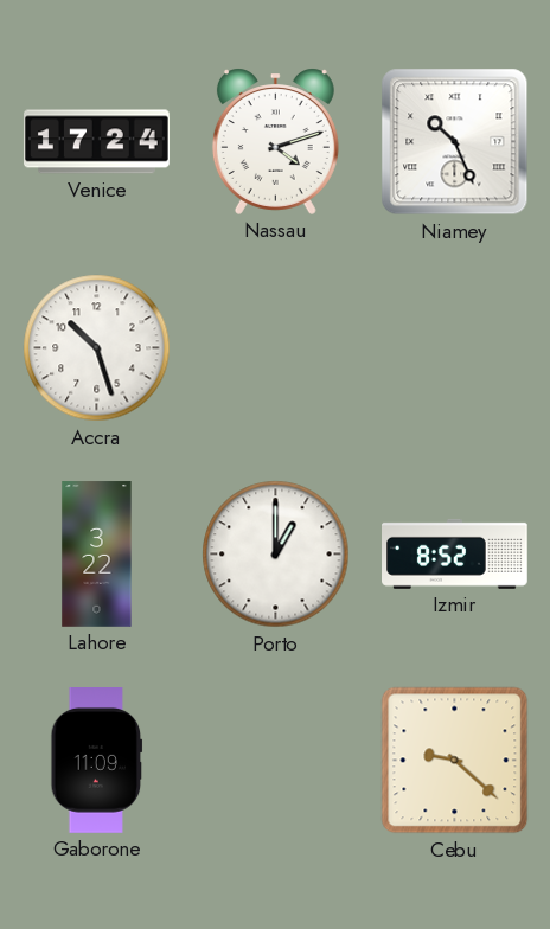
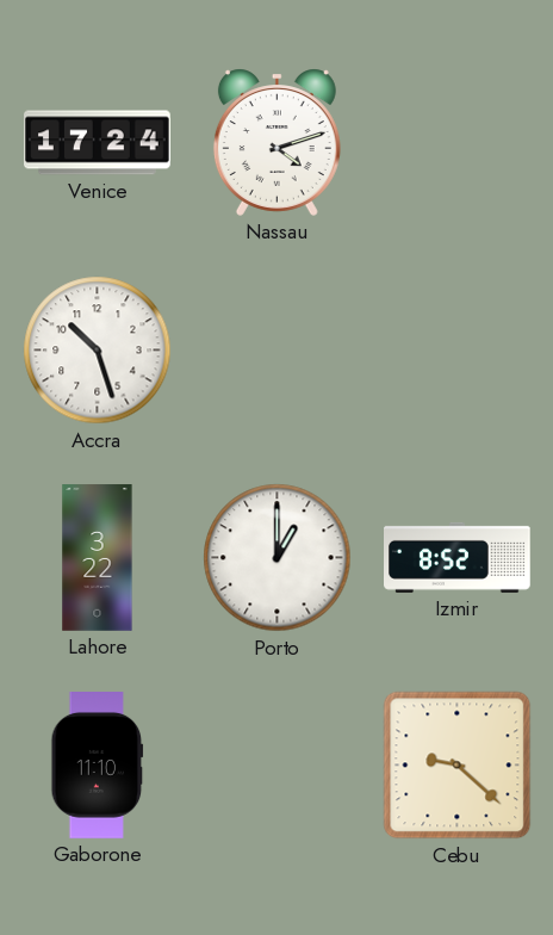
Niamey: 10:26 -> none
Gaborone: 11:09 -> 11:10
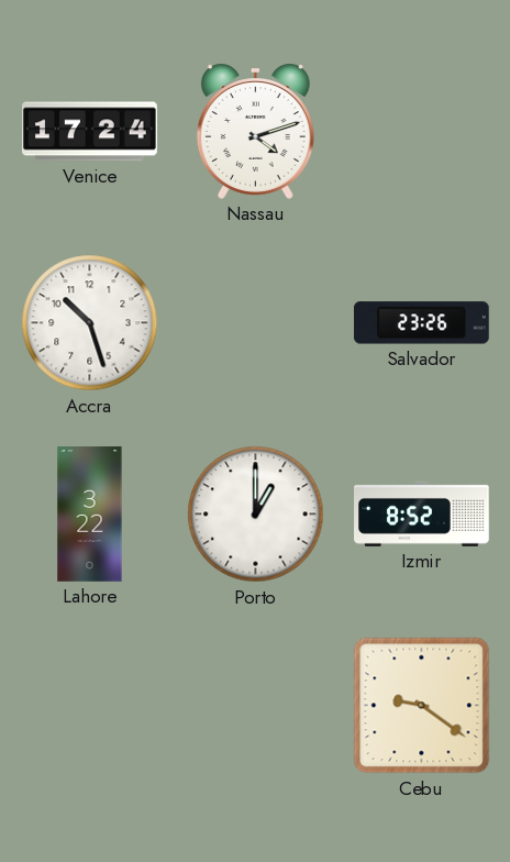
Salvador: none -> 23:26
Gaborone: 11:10 -> none
Cebu: 9:22 -> 9:21
